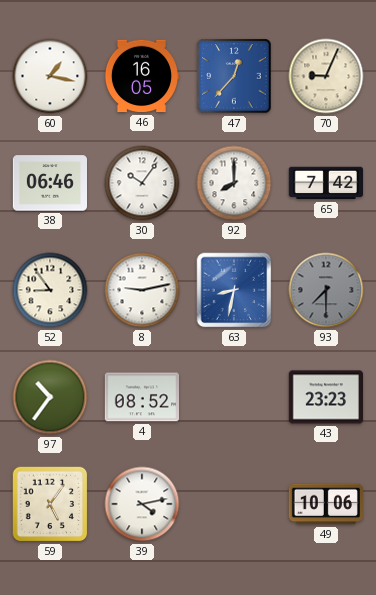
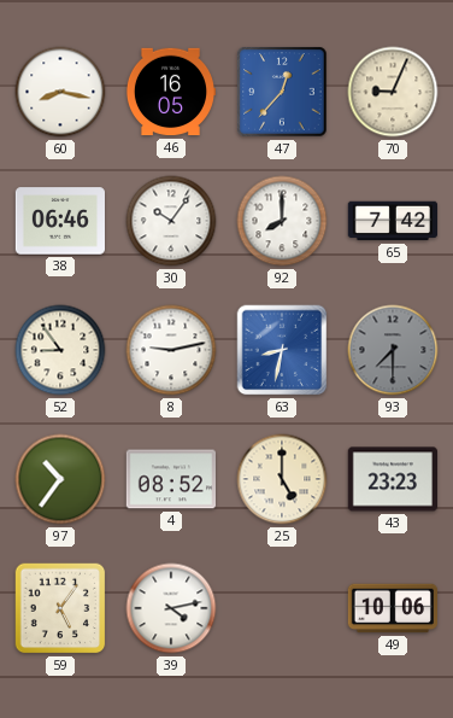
60: 1:17 -> 8:17
25: none -> 5:00
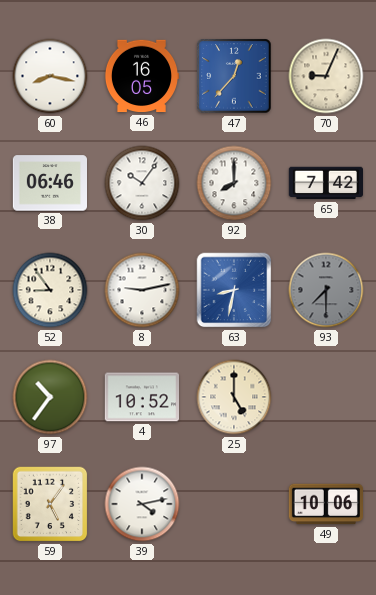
4: 08:52 -> 10:52
43: 23:23 -> none
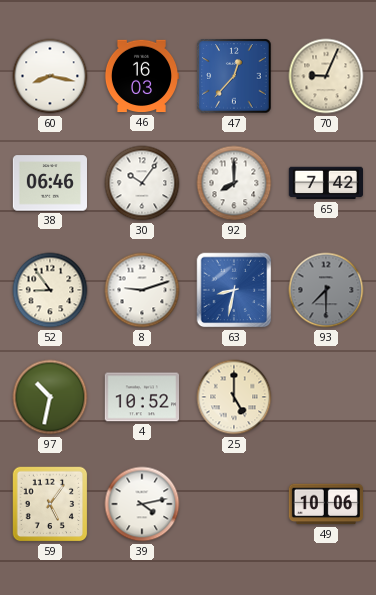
46: 16:05 -> 16:03
8: 9:13 -> 9:12
97: 10:36 -> 10:32
